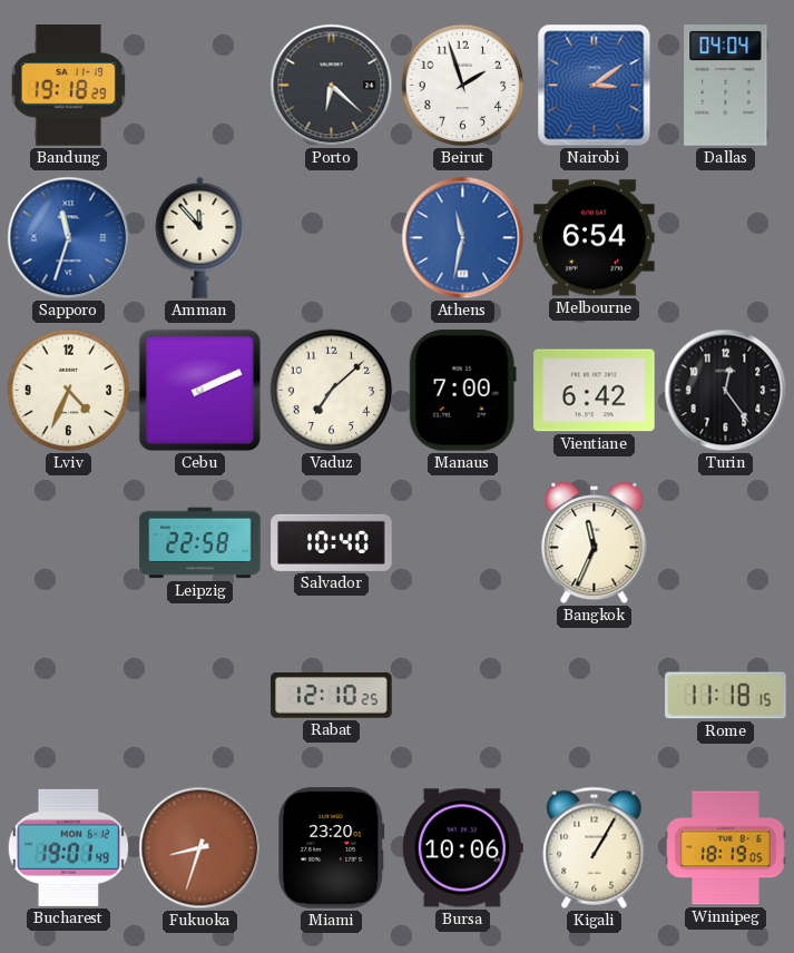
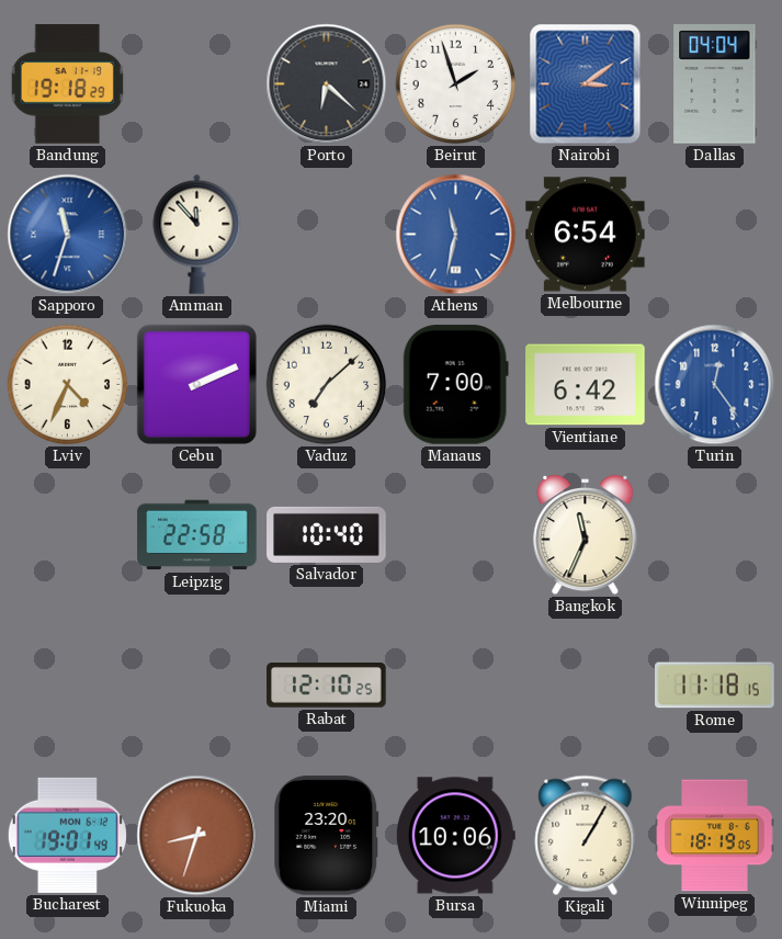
Turin dial: black -> blue
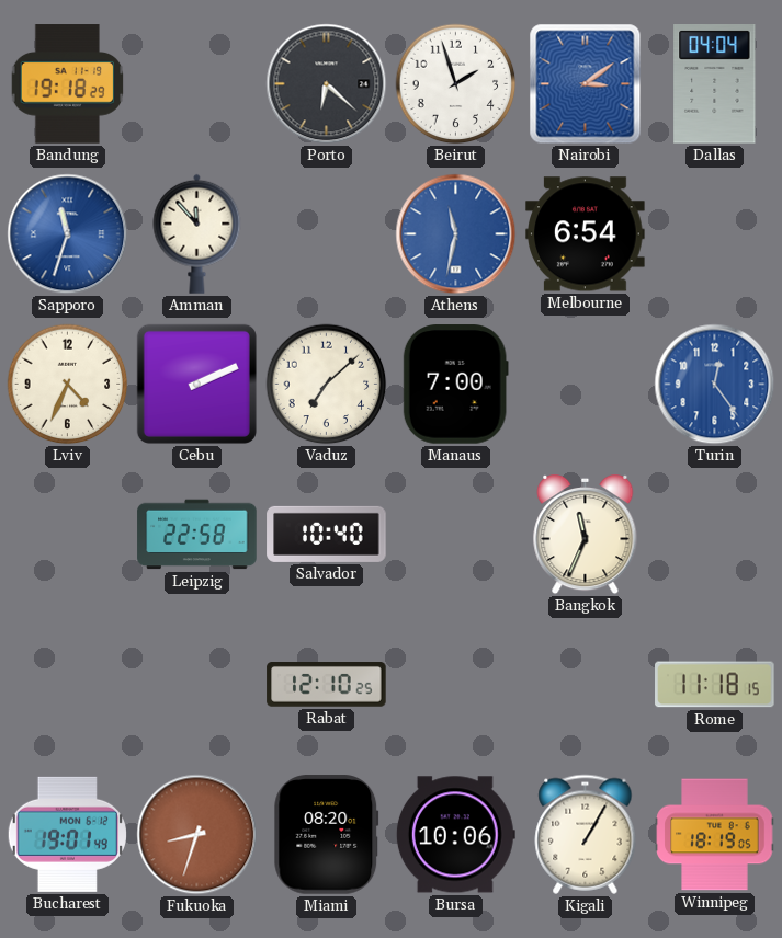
Vientiane: 6:42 -> none
Miami: 23:20 -> 08:20
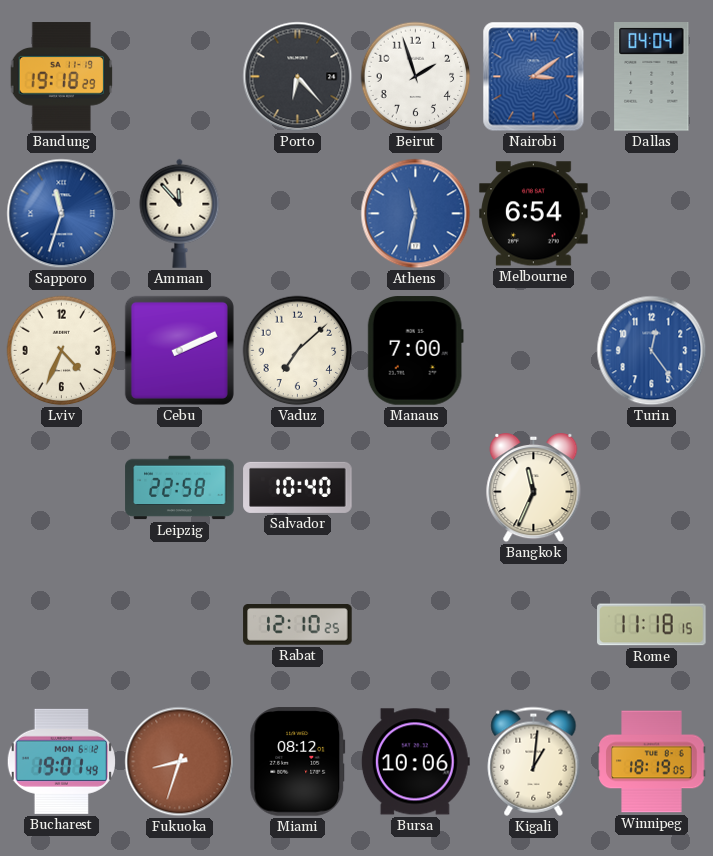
Porto: 6:22 -> 6:23
Miami: 08:20 -> 08:12
Kigali: 1:05 -> 1:01
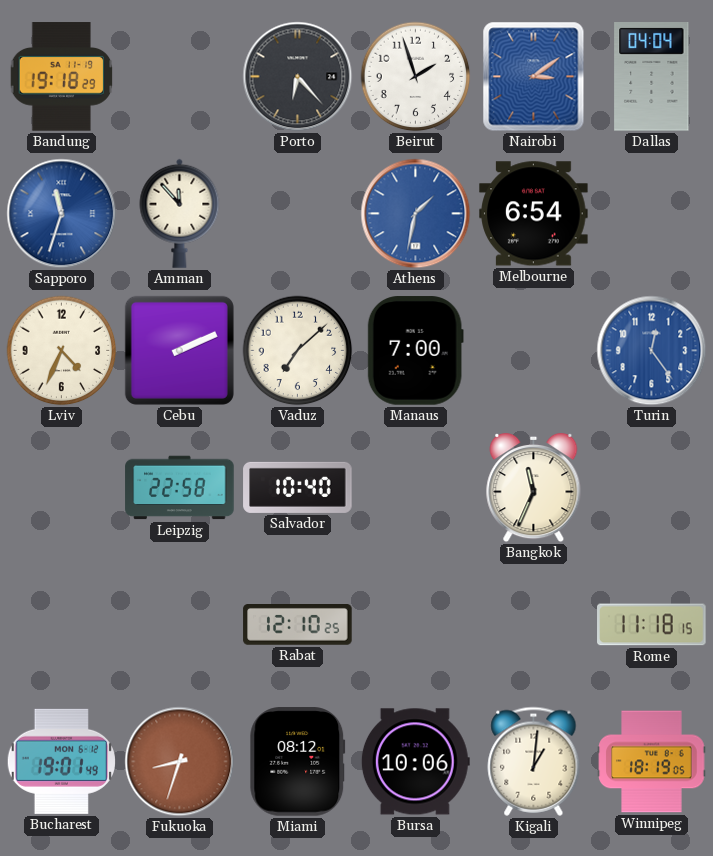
Athens: 11:32 -> 1:32
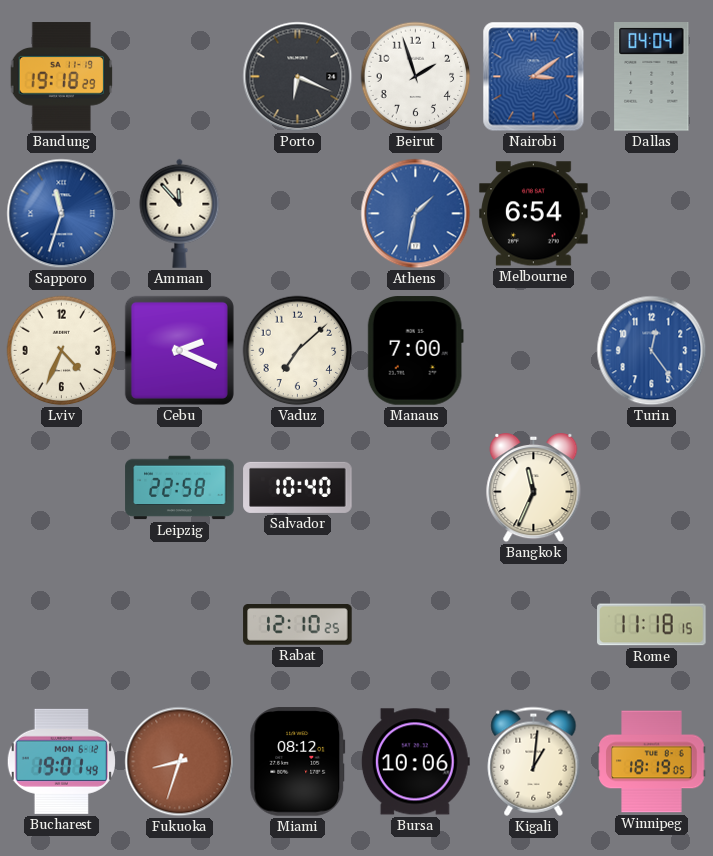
Porto: 6:23 -> 6:19
Cebu: 2:11 -> 2:19
